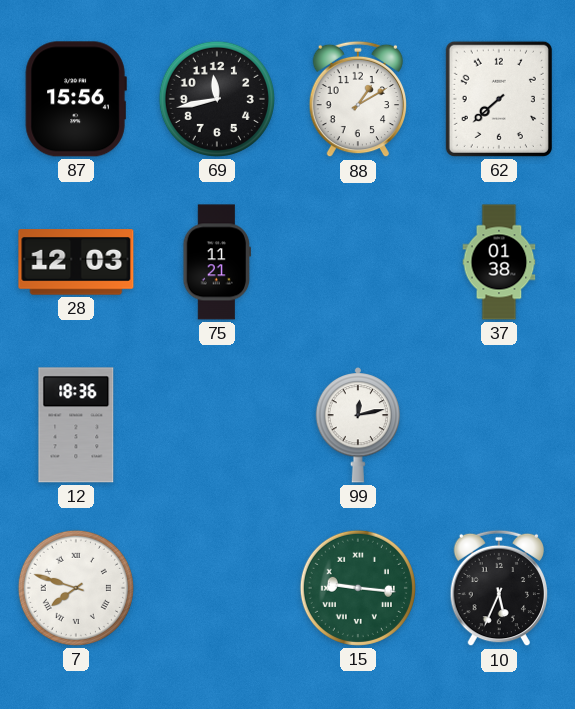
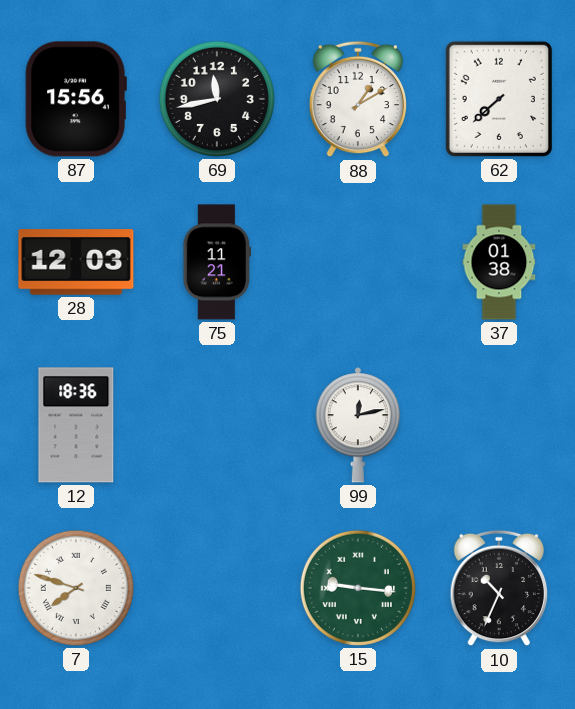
10: 5:34 -> 10:34
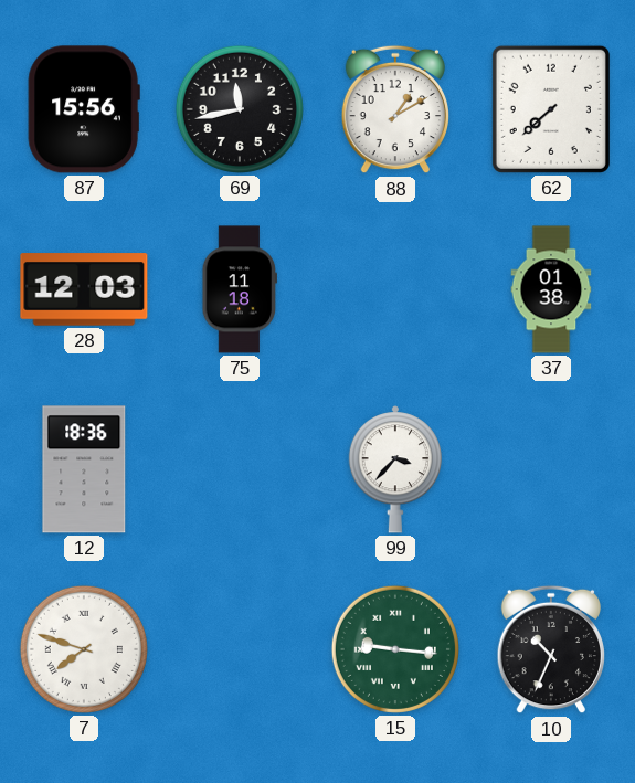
75: 11:21 -> 11:18
99: 12:13 -> 3:37
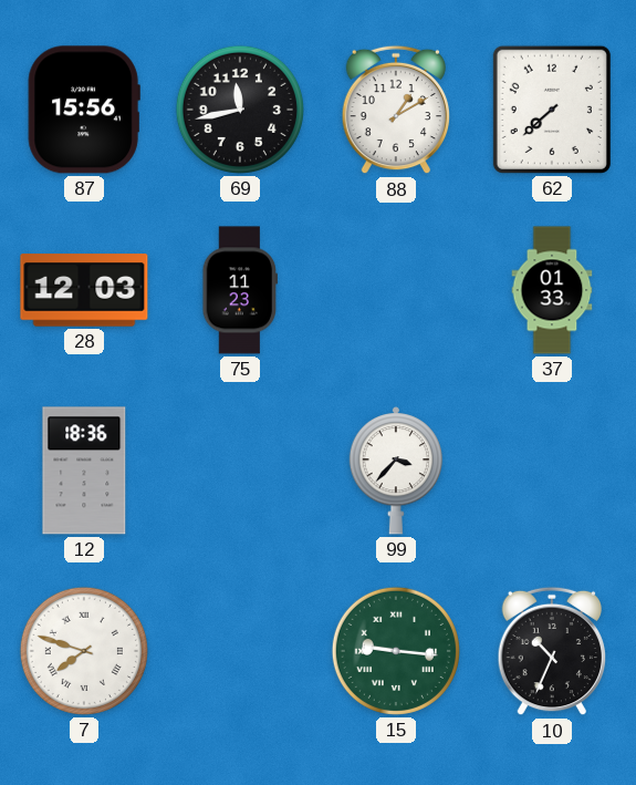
75: 11:18 -> 11:23
37: 01:38 -> 01:33
